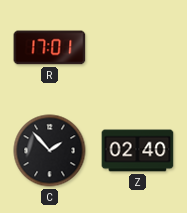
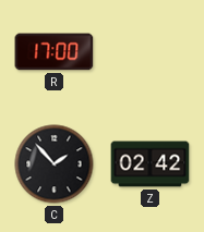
R: 17:01 -> 17:00
Z: 02:40 -> 02:42
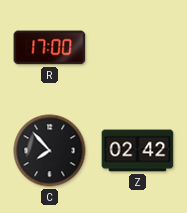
C: 1:53 -> 7:53
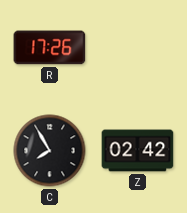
R: 17:00 -> 17:26
C: 7:53 -> 7:55
